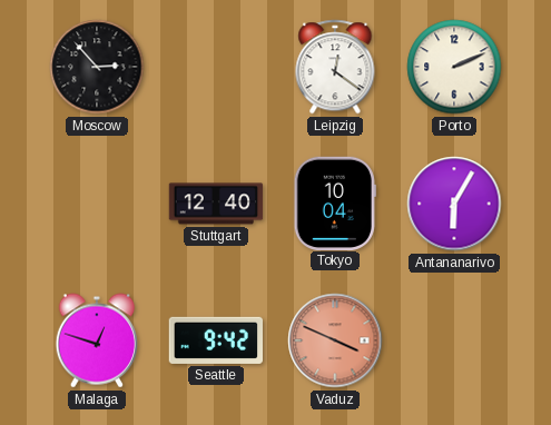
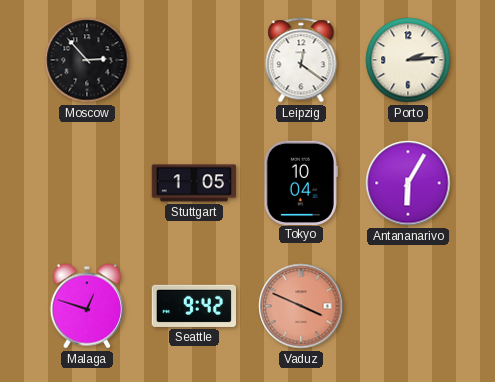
Porto: 2:11 -> 2:14
Stuttgart: 12:40 -> 1:05
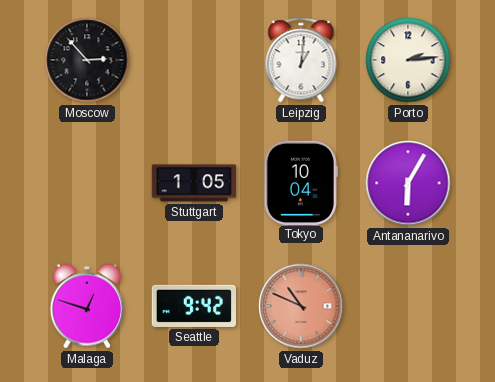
Leipzig: 12:21 -> 1:01
Vaduz: 3:49 -> 10:49
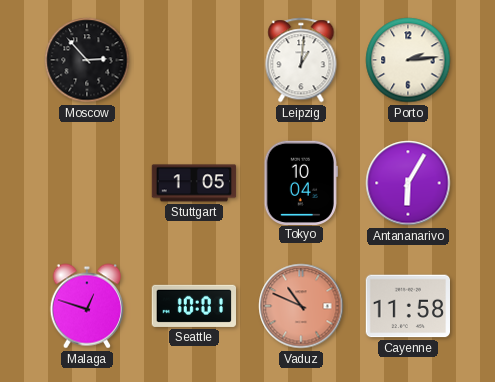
Seattle: 9:42 -> 10:01
Cayenne: none -> 11:58
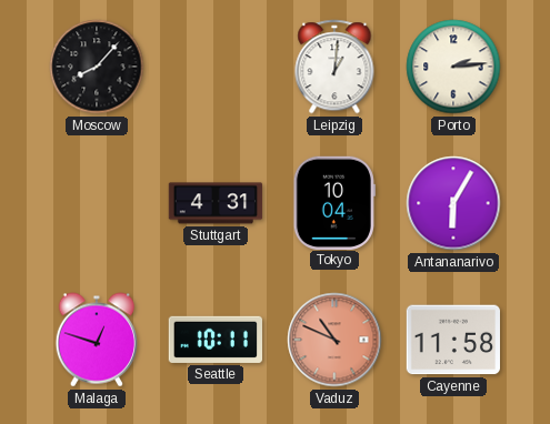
Moscow: 2:53 -> 8:07
Stuttgart: 1:05 -> 4:31
Seattle: 10:01 -> 10:11
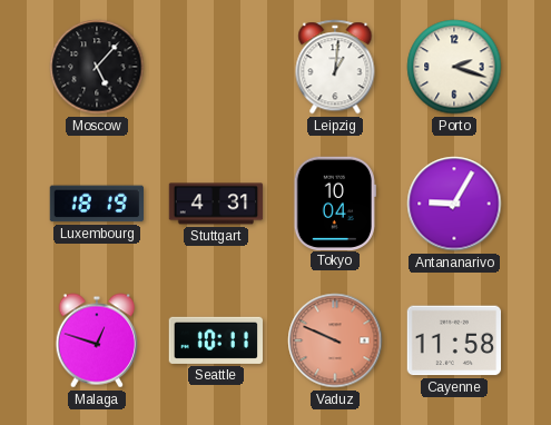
Moscow: 8:07 -> 5:07
Porto: 2:14 -> 2:18
Luxembourg: none -> 18:19
Antananarivo: 6:05 -> 9:05
Vaduz: 10:49 -> 9:49
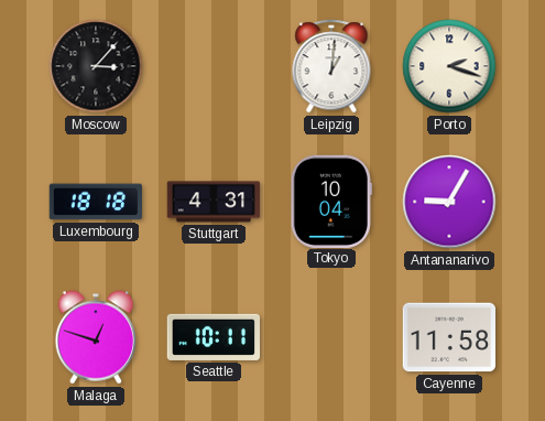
Moscow: 5:07 -> 3:07
Luxembourg: 18:19 -> 18:18
Vaduz: 9:49 -> none
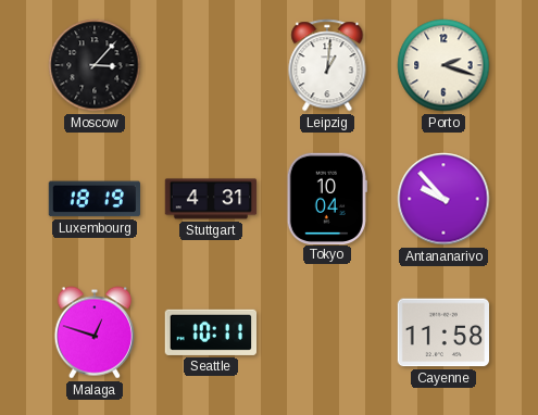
Luxembourg: 18:18 -> 18:19
Antananarivo: 9:05 -> 9:53
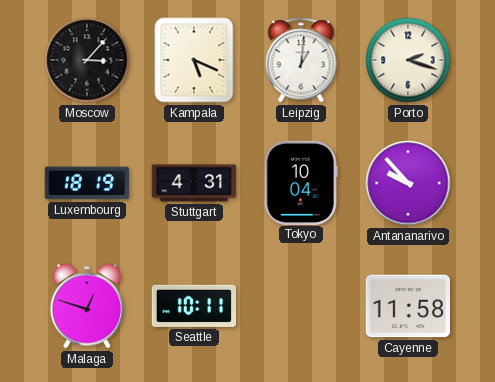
Kampala: none -> 5:19
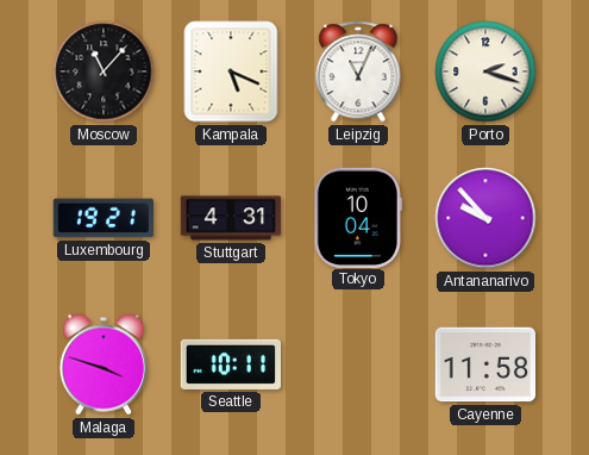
Moscow: 3:07 -> 11:07
Leipzig: 1:01 -> 11:04
Luxembourg: 18:19 -> 19:21
Malaga: 12:48 -> 3:48
